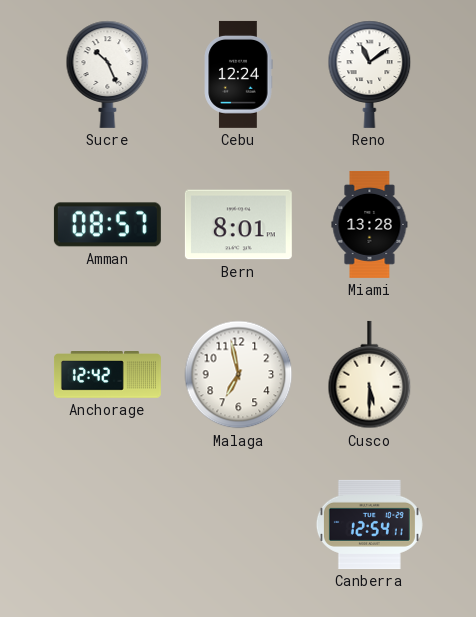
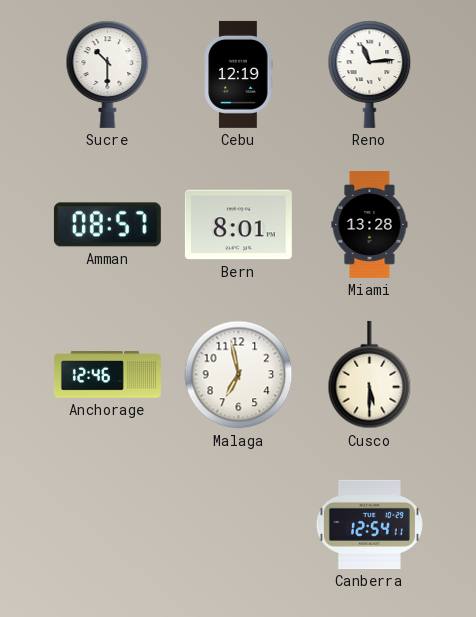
Sucre: 10:26 -> 10:30
Cebu: 12:24 -> 12:19
Reno: 11:09 -> 11:14
Anchorage: 12:42 -> 12:46
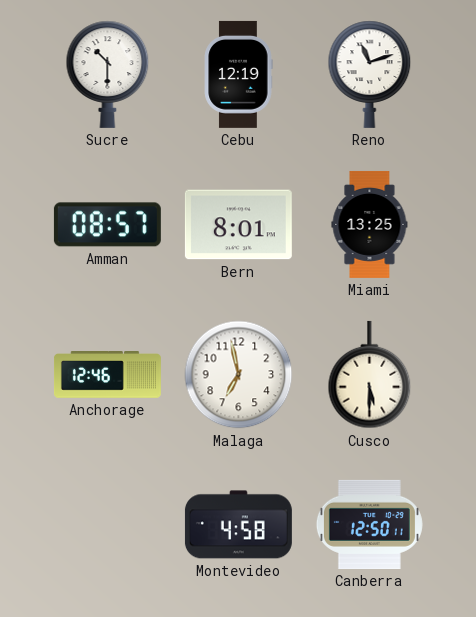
Reno: 11:14 -> 11:12
Miami: 13:28 -> 13:25
Montevideo: none -> 4:58
Canberra: 12:54 -> 12:50
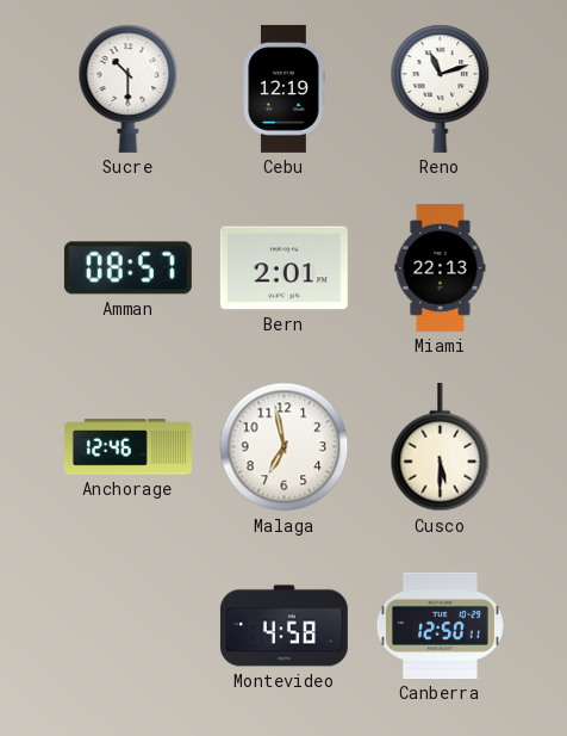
Bern: 8:01 -> 2:01
Miami: 13:25 -> 22:13
